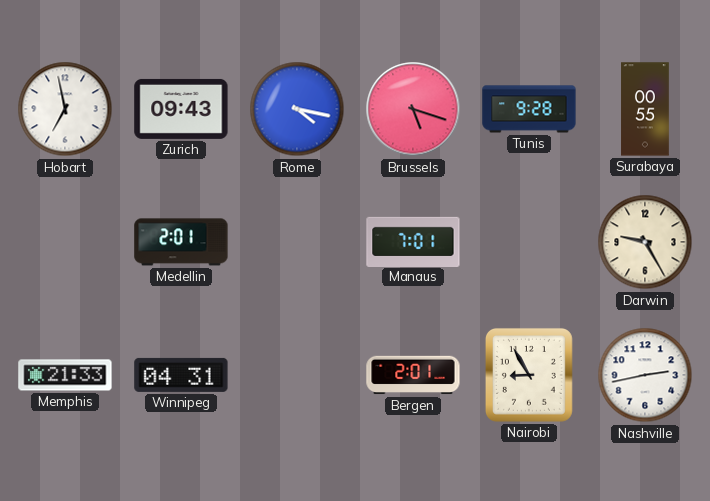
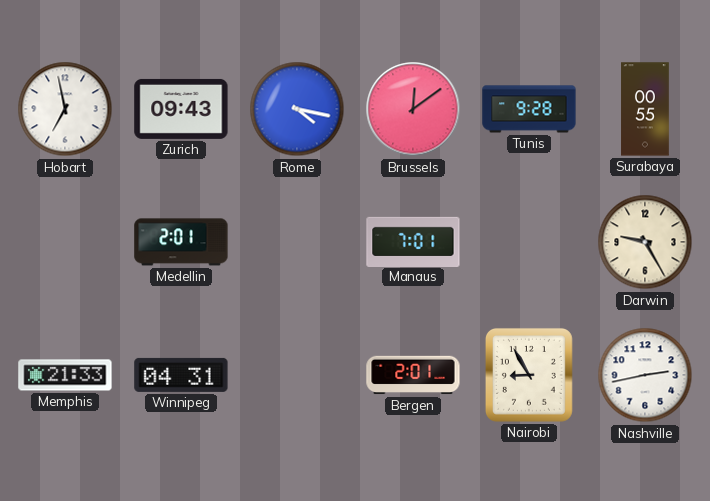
Brussels: 5:18 -> 12:09
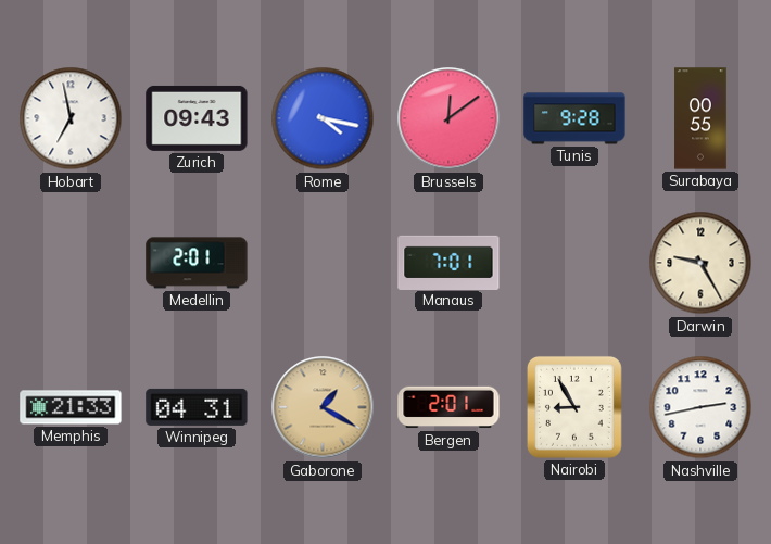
Gaborone: none -> 1:20
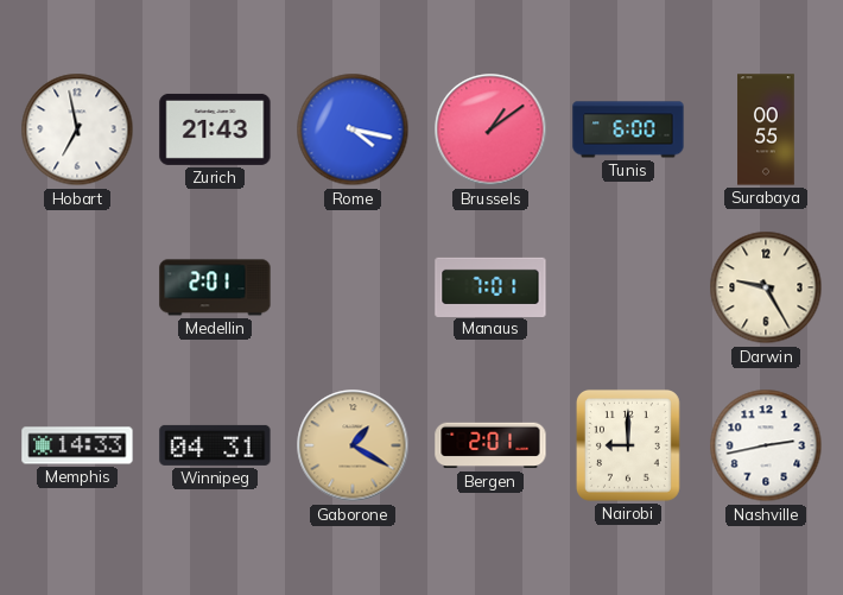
Zurich: 09:43 -> 21:43
Brussels: 12:09 -> 1:09
Tunis: 9:28 -> 6:00
Memphis: 21:33 -> 14:33
Nairobi: 8:55 -> 9:00
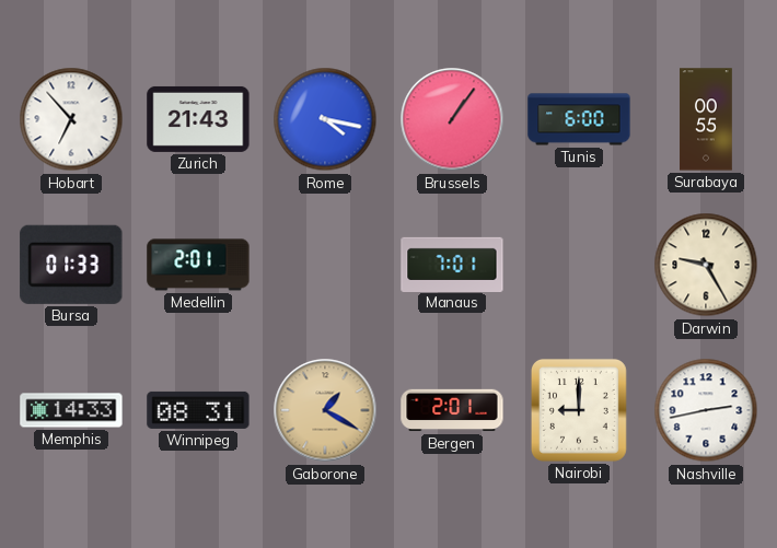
Hobart: 6:58 -> 6:53
Brussels: 1:09 -> 1:06
Bursa: none -> 01:33
Winnipeg: 04:31 -> 08:31
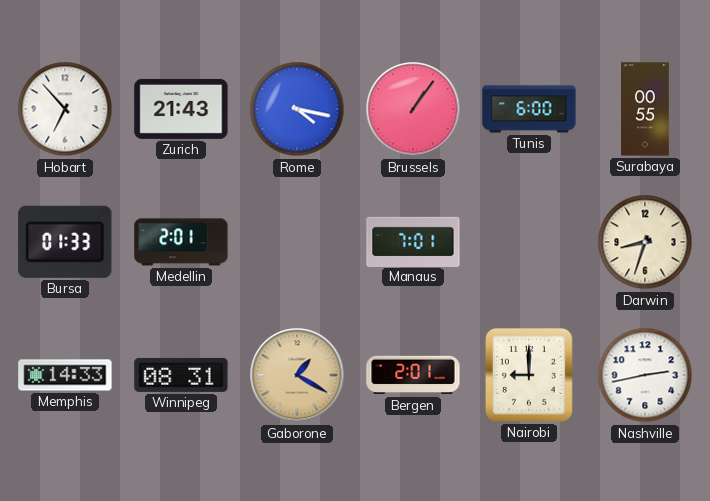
Darwin: 9:25 -> 8:33
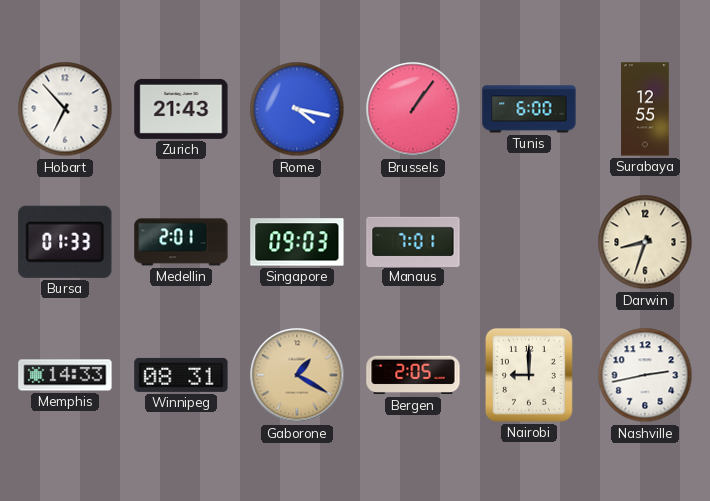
Surabaya: 00:55 -> 12:55
Singapore: none -> 09:03
Bergen: 2:01 -> 2:05
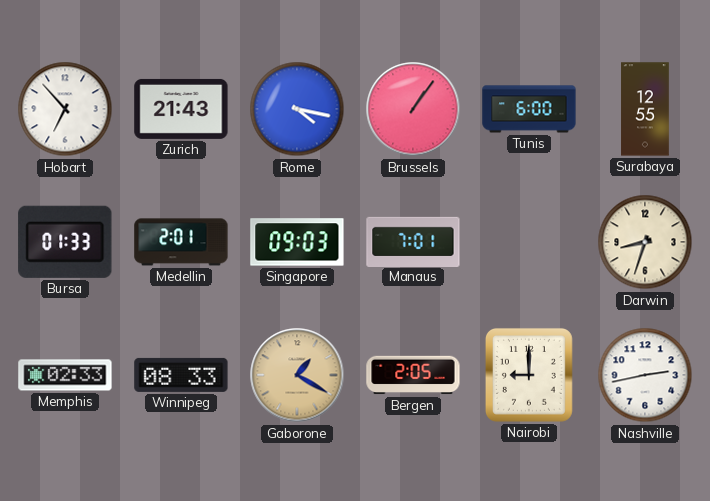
Memphis: 14:33 -> 02:33
Winnipeg: 08:31 -> 08:33
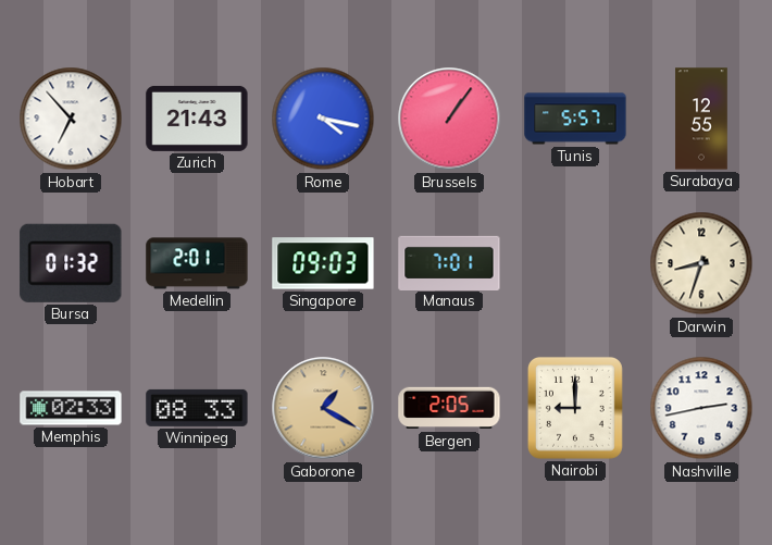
Tunis: 6:00 -> 5:57
Bursa: 01:33 -> 01:32
